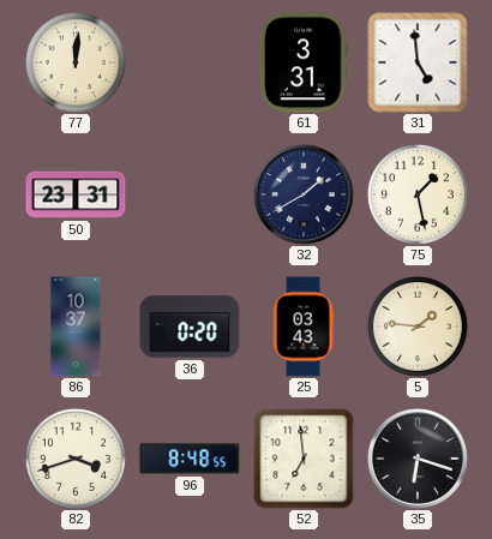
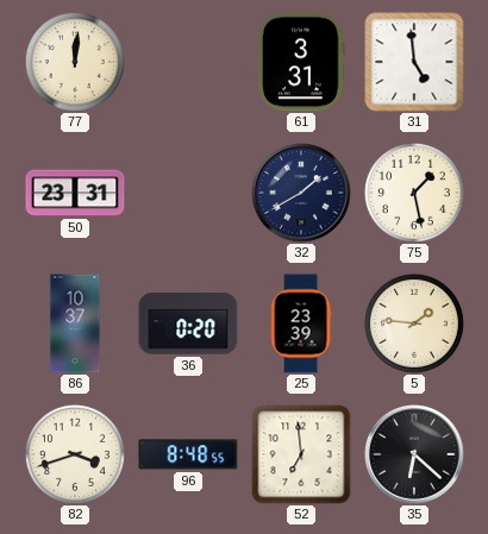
25: 03:43 -> 23:39
35: 6:18 -> 6:22
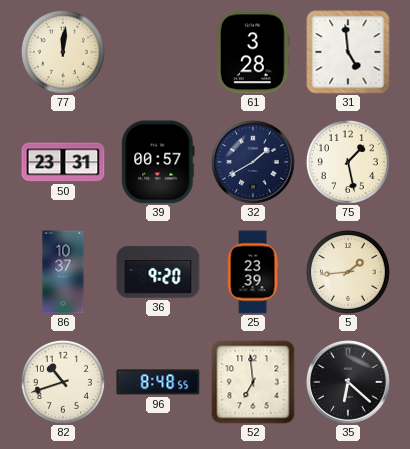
61: 3:31 -> 3:28
39: none -> 00:57
36: 0:20 -> 9:20
5: 1:46 -> 1:44
82: 3:42 -> 10:42
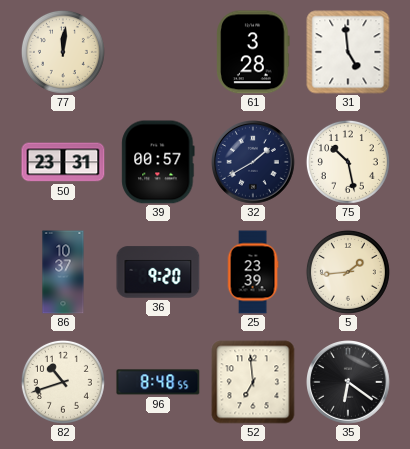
75: 1:28 -> 10:28
35: 6:22 -> 6:21
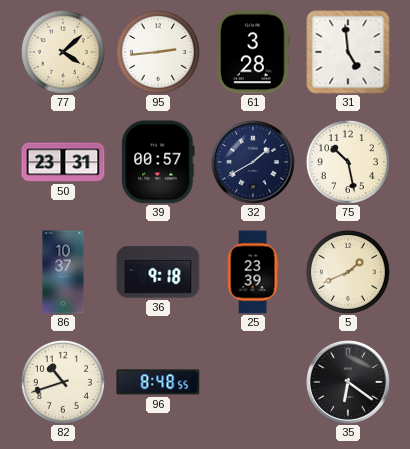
77: 12:01 -> 4:08
95: none -> 2:44
36: 9:20 -> 9:18
5: 1:44 -> 1:41
52: 6:59 -> none
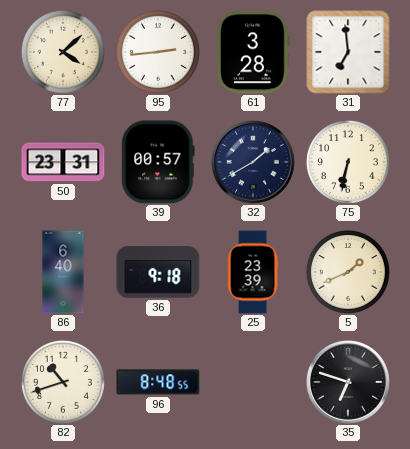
31: 4:59 -> 6:59
75: 10:28 -> 6:32
86: 10:37 -> 6:40
35: 6:21 -> 6:48
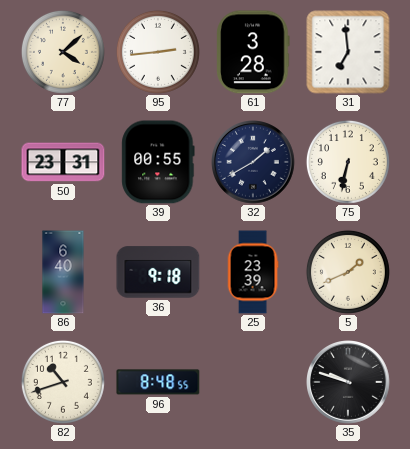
39: 00:57 -> 00:55
35: 6:48 -> 9:48
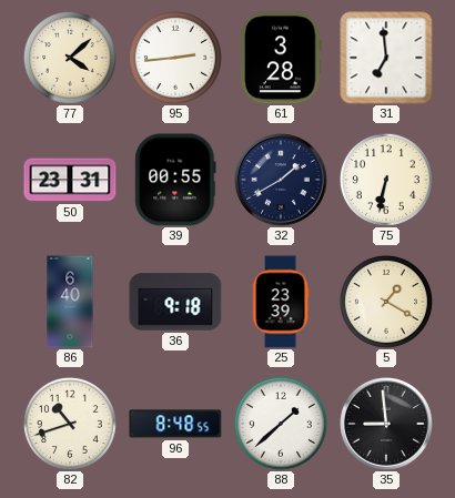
5: 1:41 -> 1:20
88: none -> 1:38
35: 9:48 -> 8:59
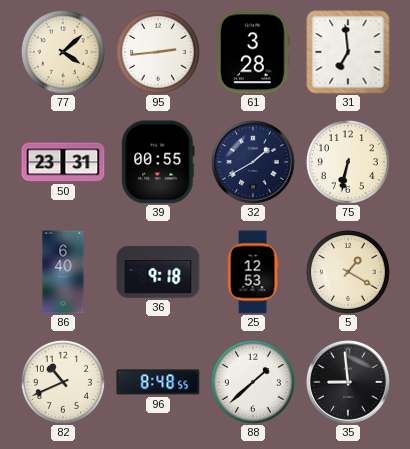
25: 23:39 -> 12:53
82: 10:42 -> 10:41
